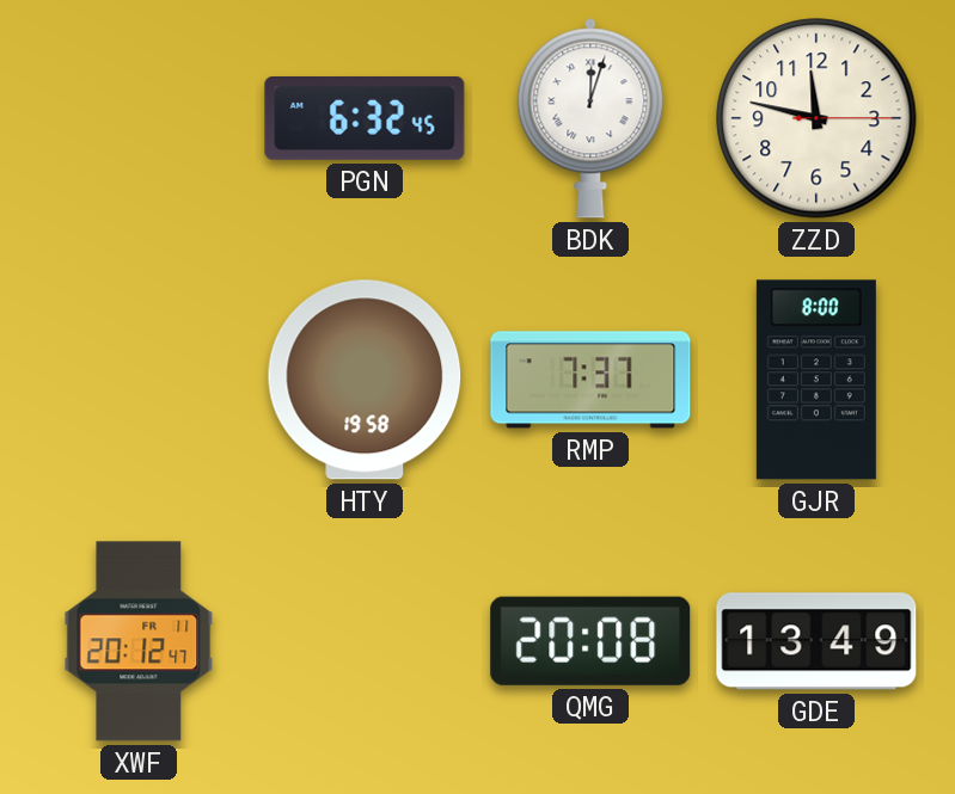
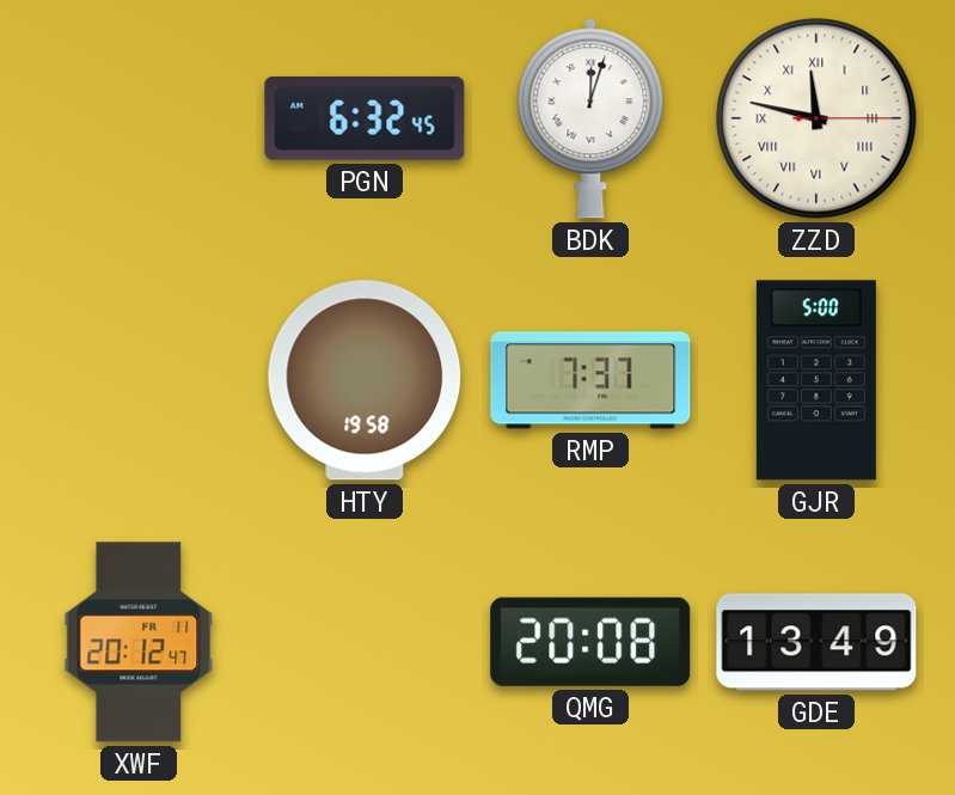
ZZD numerals: Arabic -> Roman
GJR: 8:00 -> 5:00
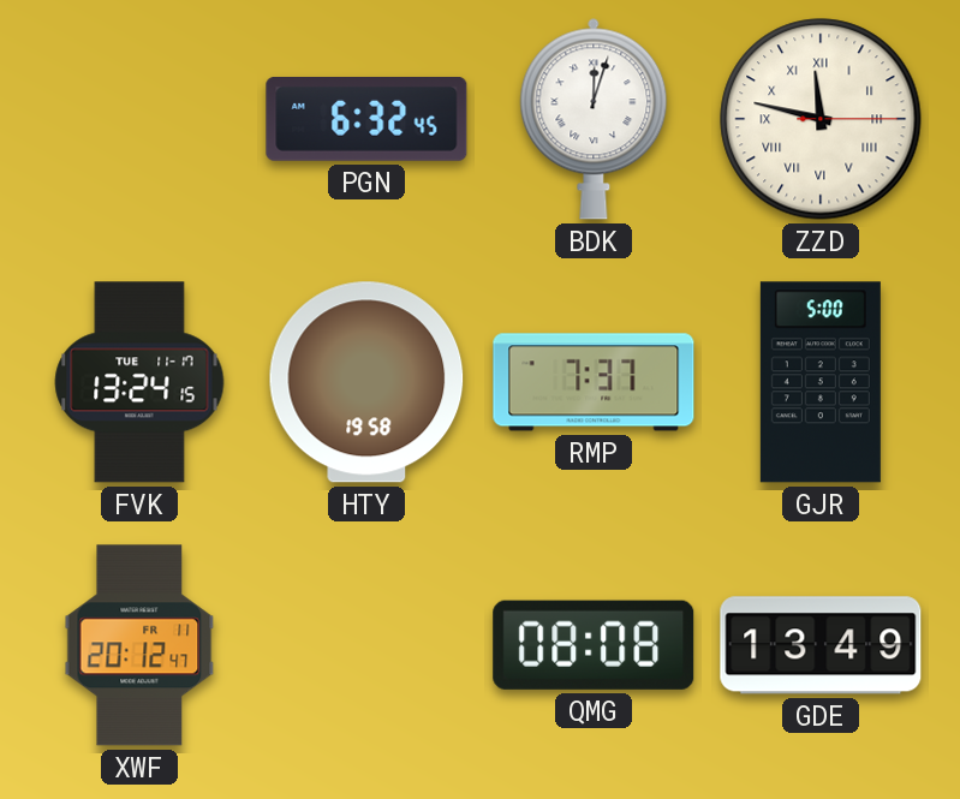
FVK: none -> 13:24
QMG: 20:08 -> 08:08
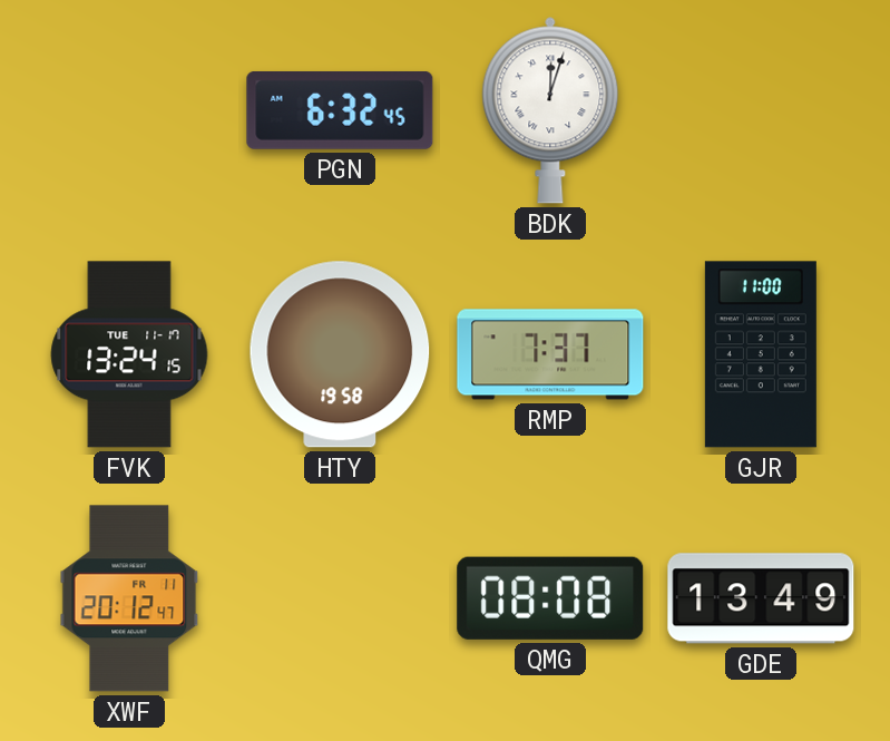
ZZD: 11:47 -> none
GJR: 5:00 -> 11:00
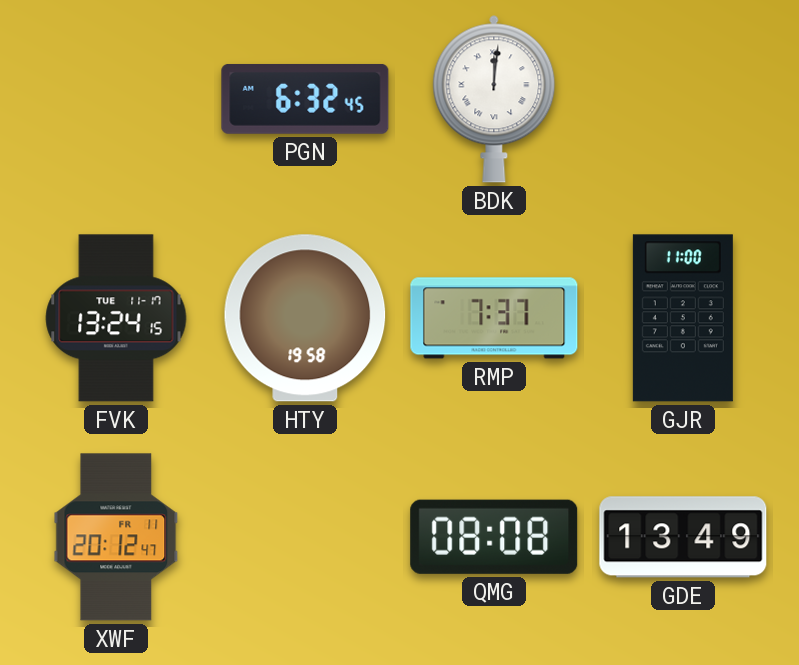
BDK: 12:03 -> 12:01
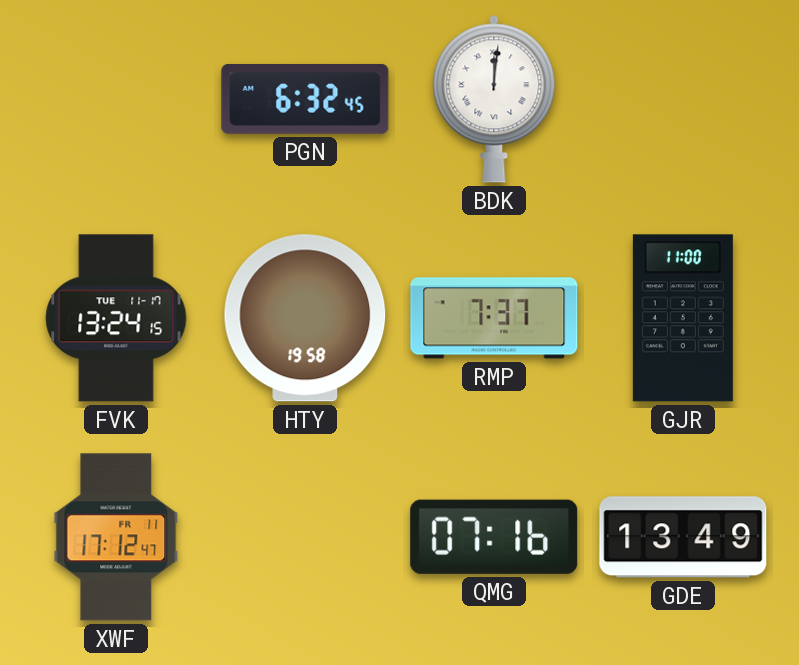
XWF: 20:12 -> 17:12
QMG: 08:08 -> 07:16
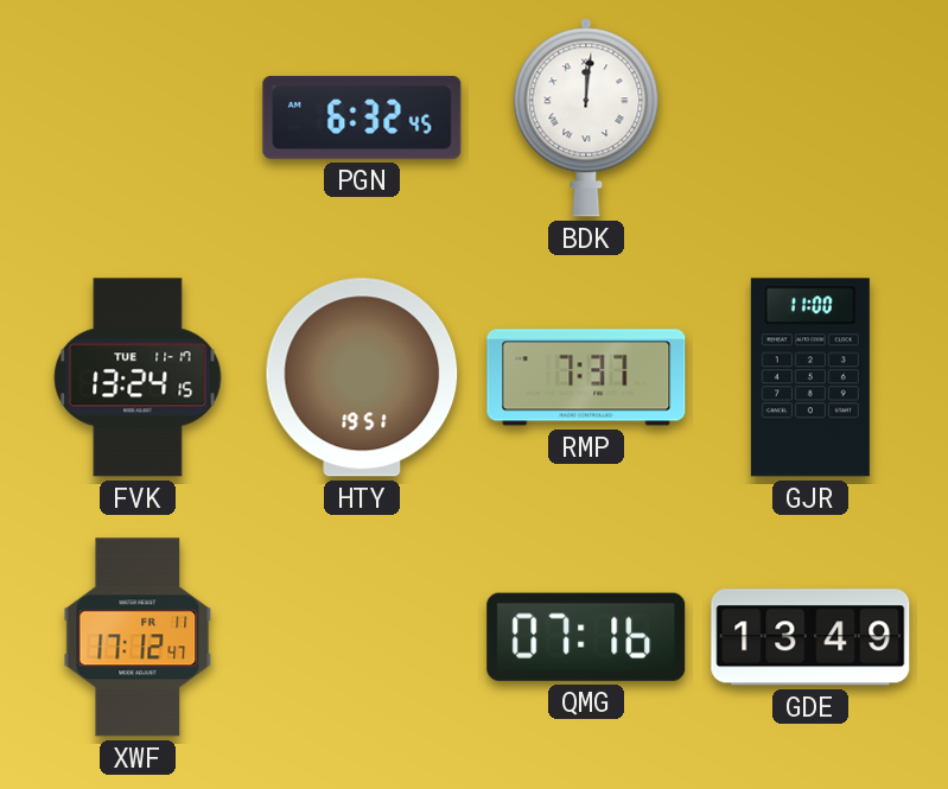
HTY: 19:58 -> 19:51
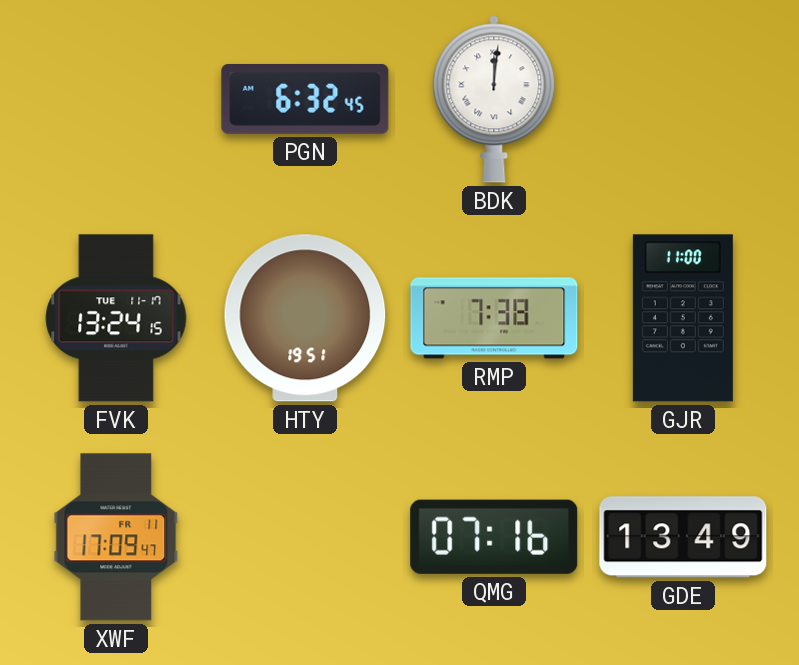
RMP: 7:37 -> 7:38
XWF: 17:12 -> 17:09
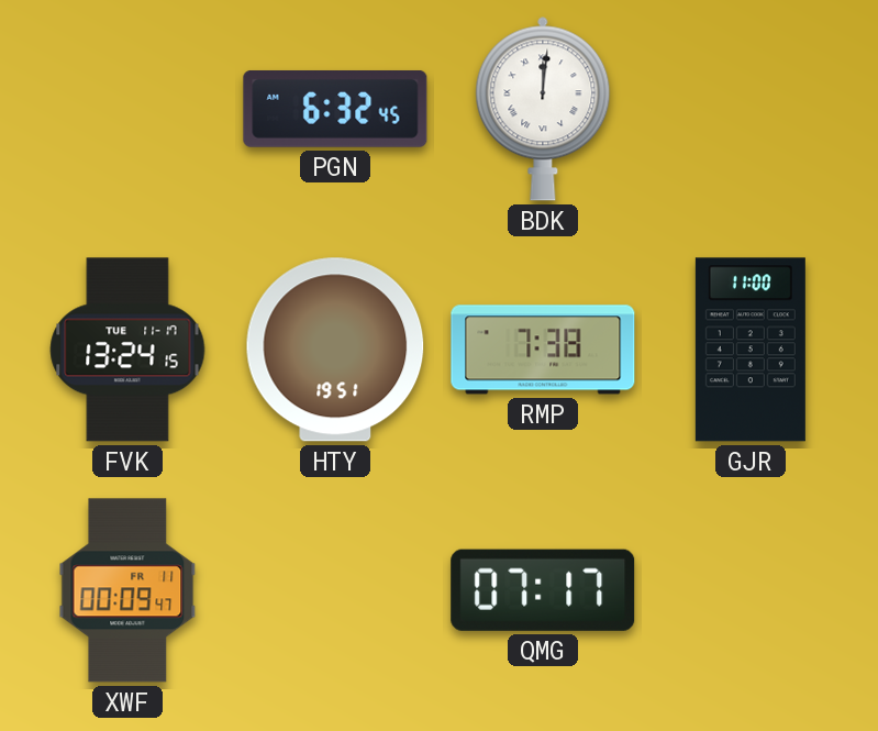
XWF: 17:09 -> 00:09
QMG: 07:16 -> 07:17
GDE: 13:49 -> none
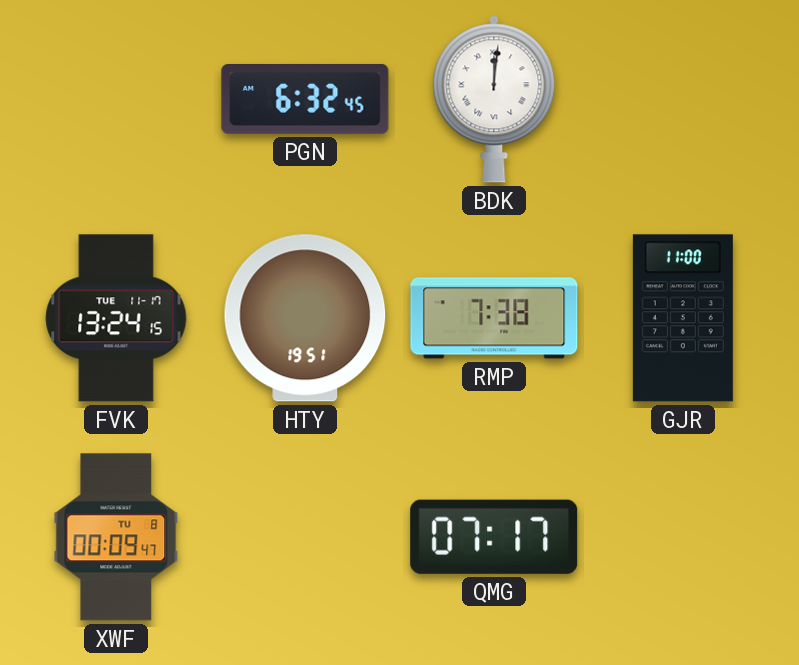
XWF date: FR 11 -> TU 8
